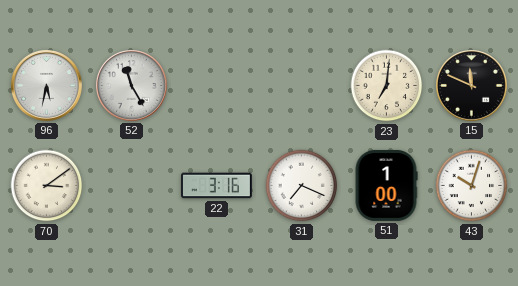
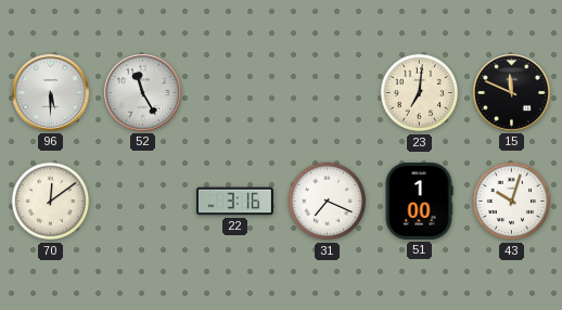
96: 5:32 -> 5:30
70: 3:09 -> 12:09
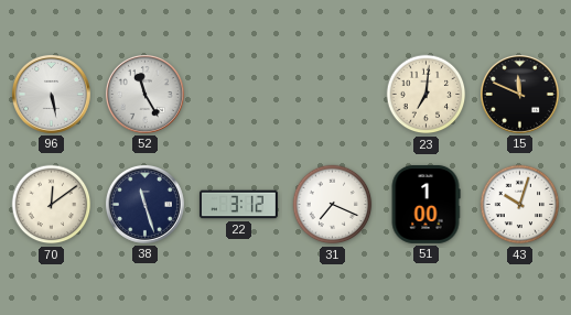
96: 5:30 -> 5:28
38: none -> 11:27
22: 3:16 -> 3:12
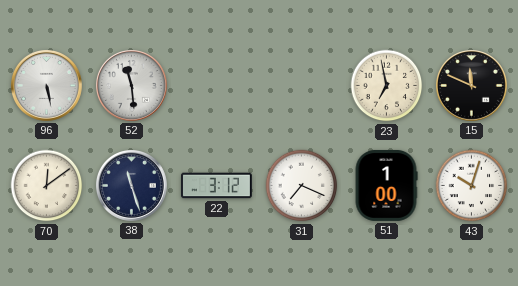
52: 11:25 -> 11:29
23: 7:01 -> 6:58
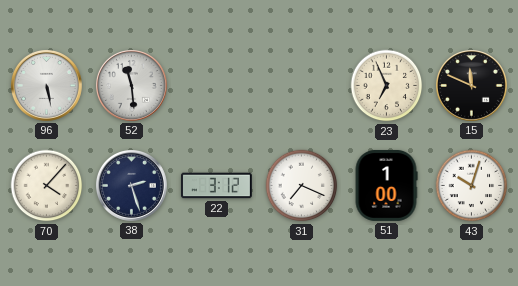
23: 6:58 -> 6:56
70: 12:09 -> 4:07
38: 11:27 -> 2:27
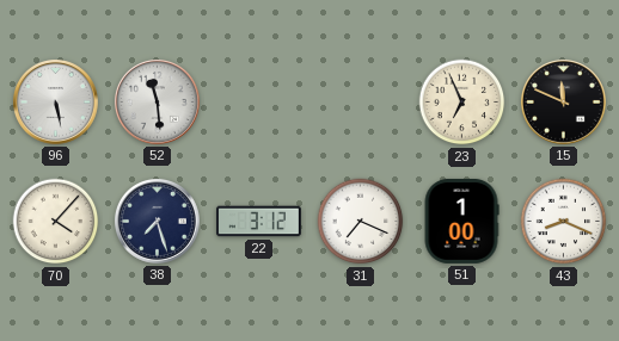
38: 2:27 -> 7:27
43: 10:03 -> 8:19
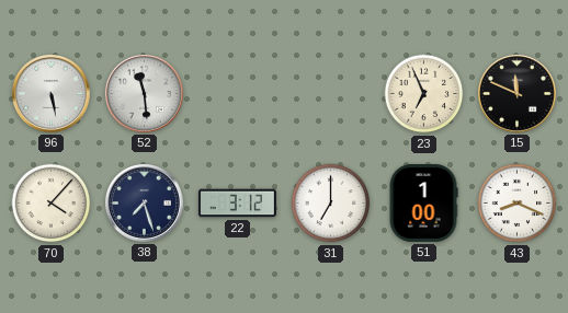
31: 7:19 -> 7:00
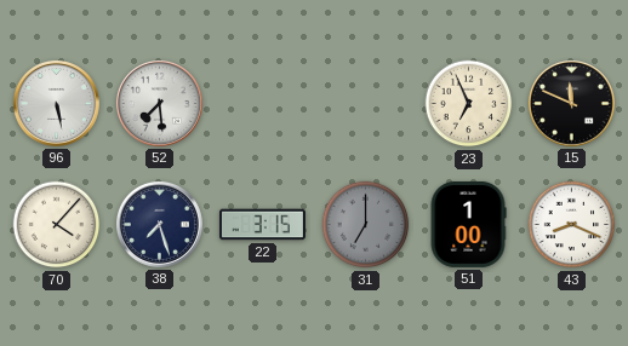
52: 11:29 -> 7:29
22: 3:12 -> 3:15
31 dial: white -> grey
